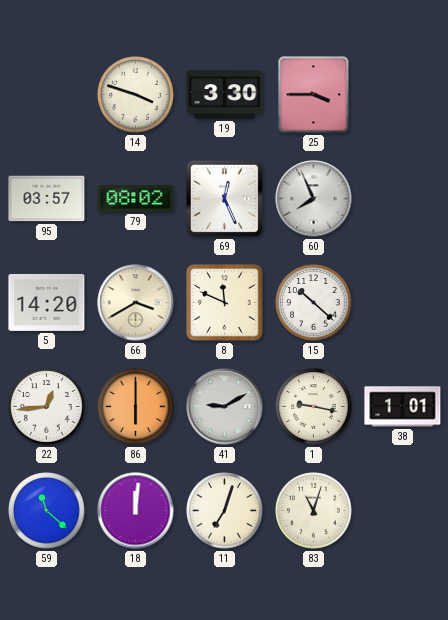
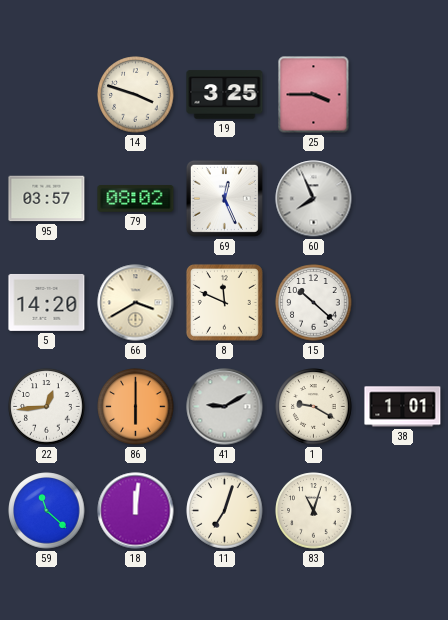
19: 3:30 -> 3:25
1: 9:17 -> 9:20
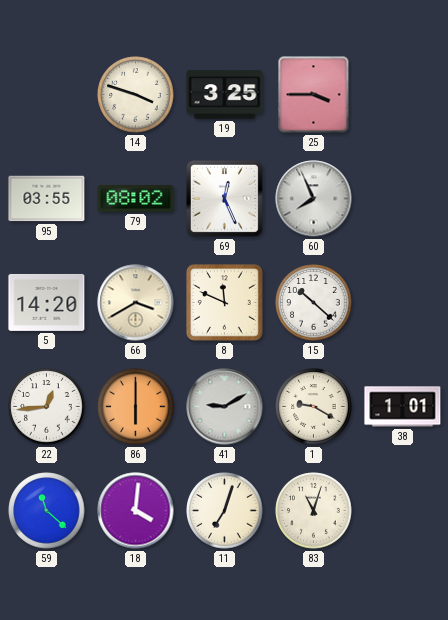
95: 03:57 -> 03:55
18: 12:01 -> 4:01
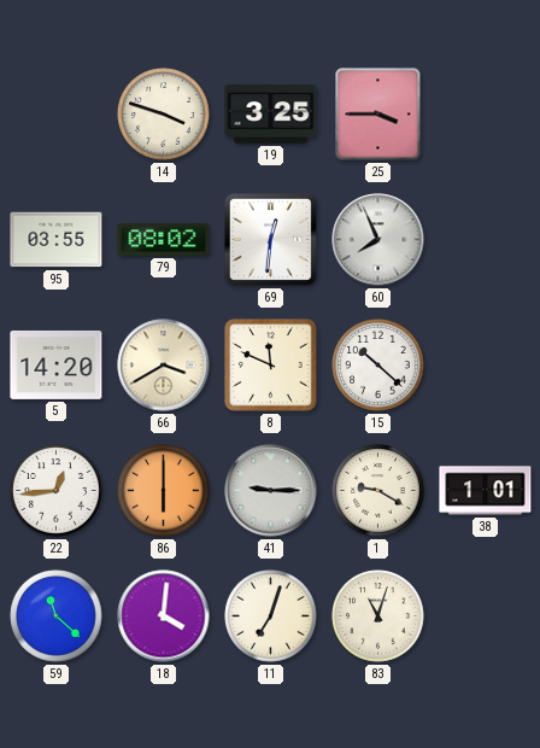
69: 12:26 -> 12:31
41: 9:10 -> 9:15
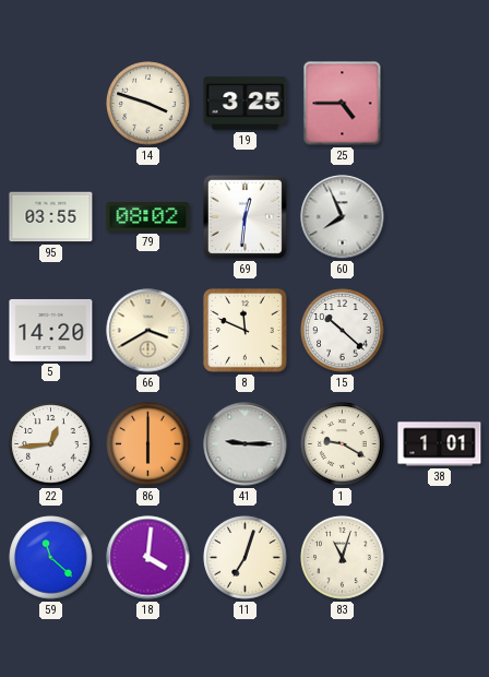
25: 3:45 -> 4:45
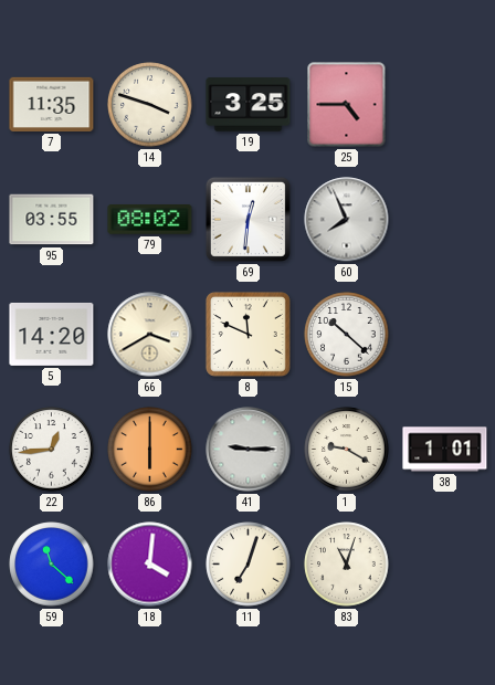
7: none -> 11:35
